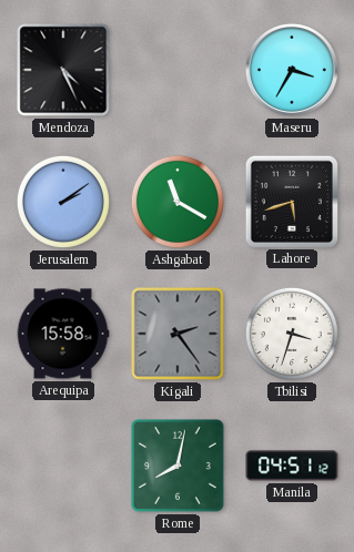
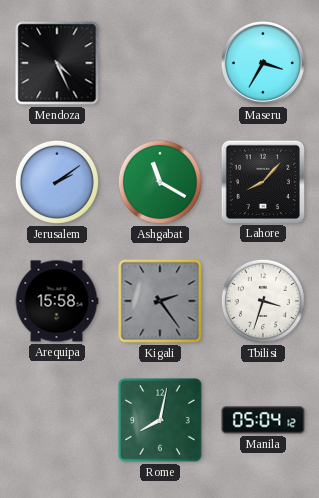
Lahore: 5:42 -> 8:07
Manila: 04:51 -> 05:04
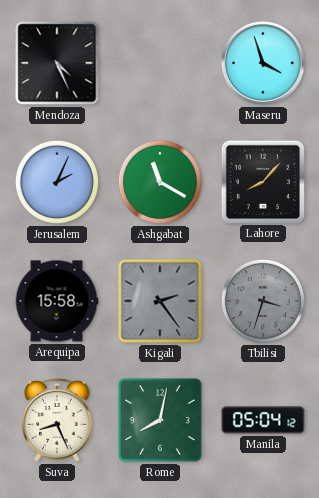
Maseru: 3:35 -> 3:57
Jerusalem: 2:09 -> 2:04
Tbilisi dial: white -> grey
Suva: none -> 8:26
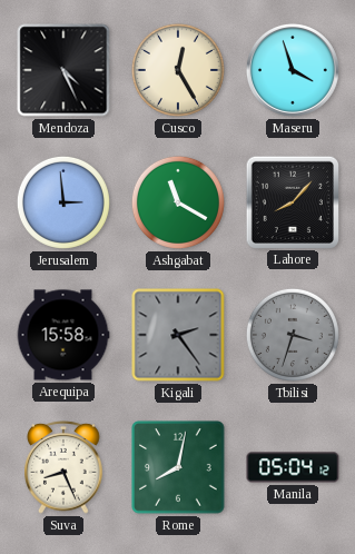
Cusco: none -> 12:25
Jerusalem: 2:04 -> 2:59
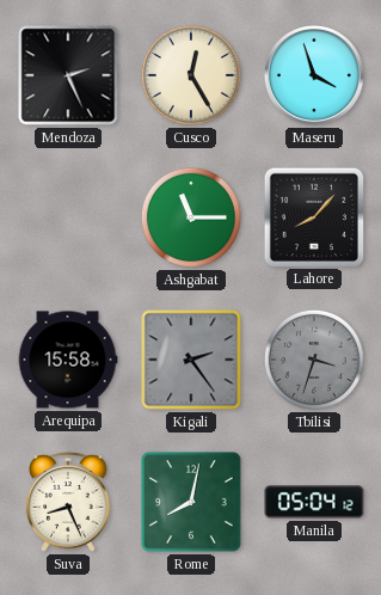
Mendoza: 4:26 -> 2:26
Jerusalem: 2:59 -> none
Ashgabat: 11:20 -> 11:15
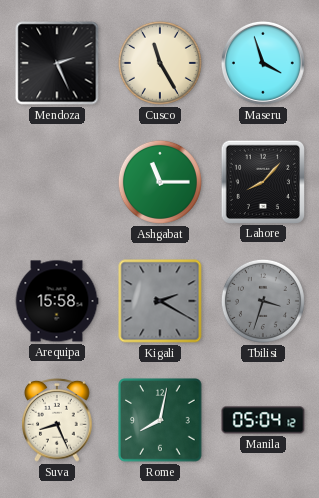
Cusco: 12:25 -> 11:25
Kigali: 2:24 -> 2:20
